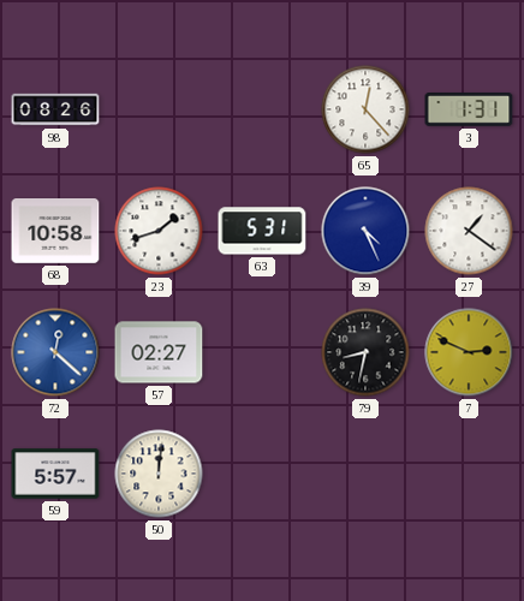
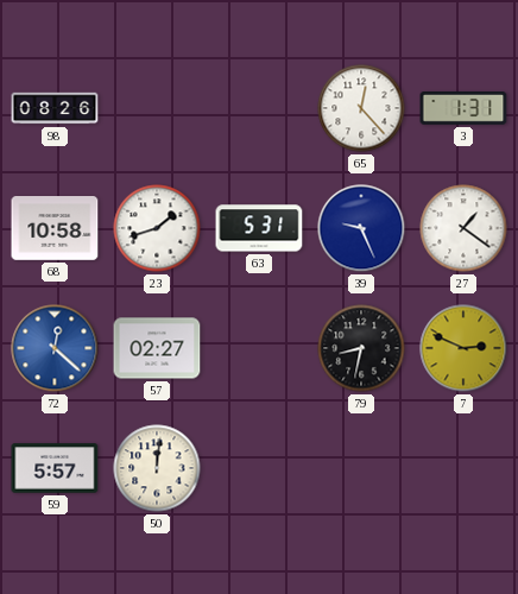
39: 4:26 -> 9:26
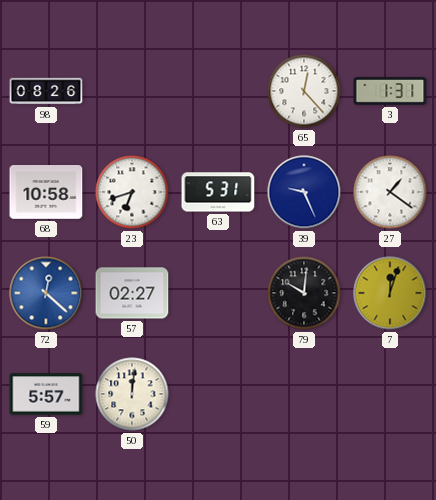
23: 1:42 -> 6:42
79: 8:32 -> 10:01
7: 2:49 -> 12:03
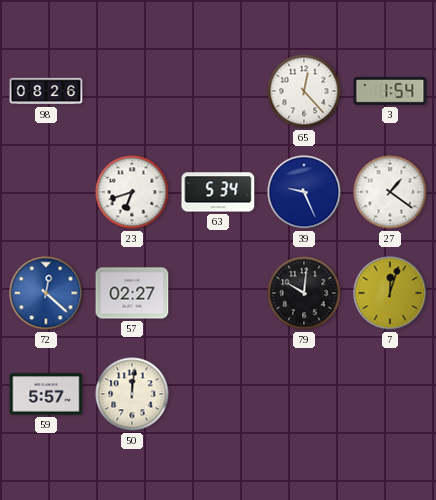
3: 1:31 -> 1:54
68: 10:58 -> none
63: 5:31 -> 5:34
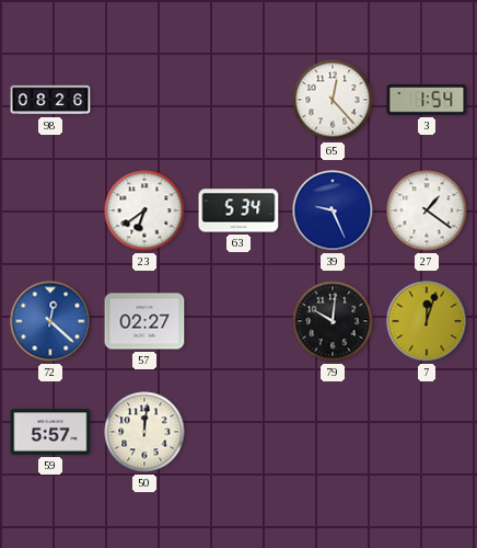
23: 6:42 -> 6:39
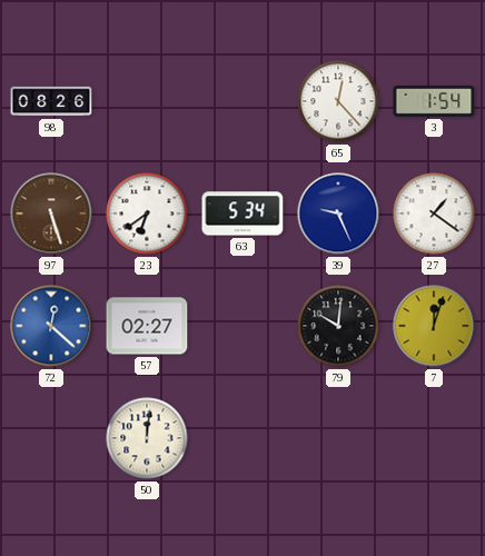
97: none -> 5:27
59: 5:57 -> none
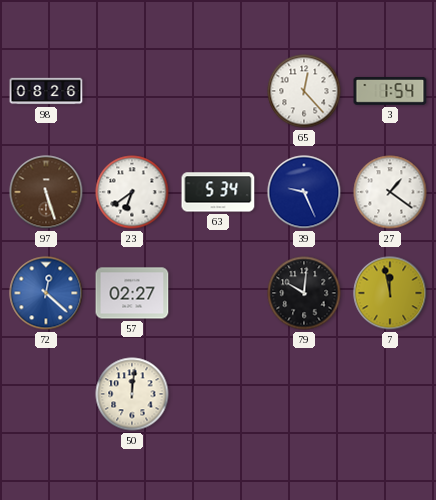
7: 12:03 -> 11:58
